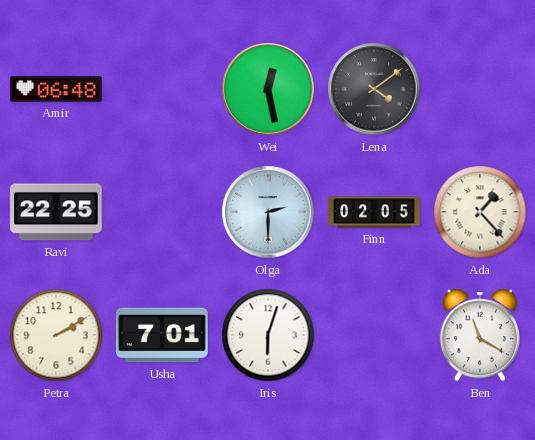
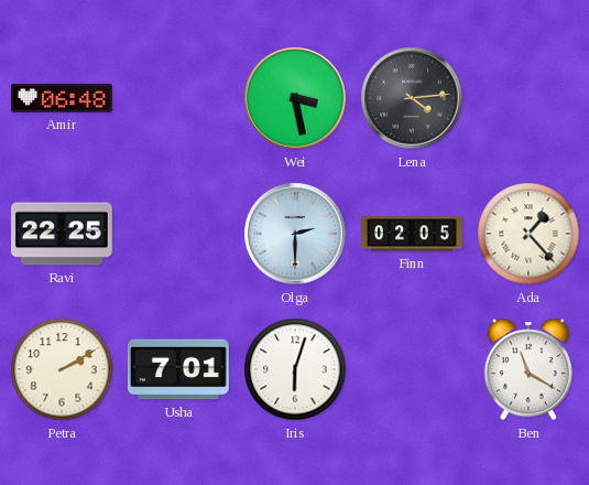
Wei: 12:28 -> 3:28
Lena: 4:09 -> 4:14
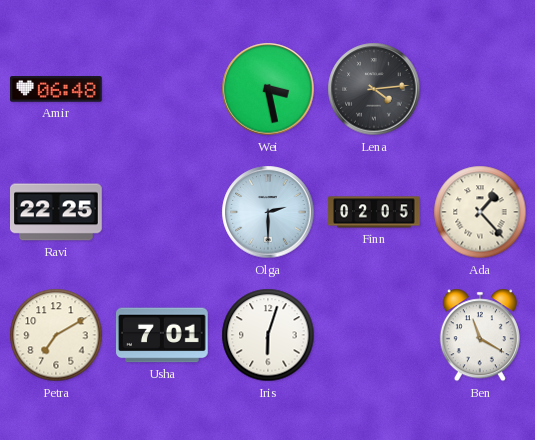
Petra: 2:10 -> 7:10
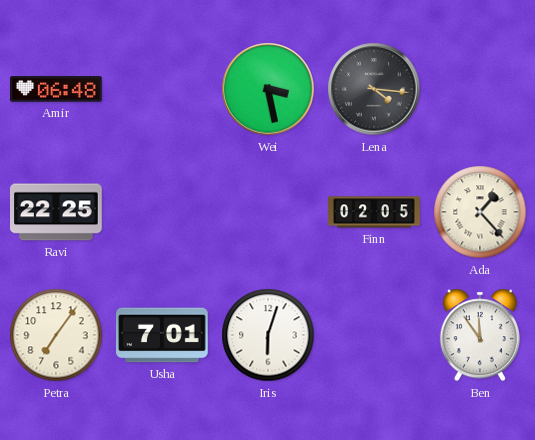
Lena: 4:14 -> 4:16
Olga: 2:30 -> none
Petra: 7:10 -> 7:06
Ben: 11:20 -> 11:54
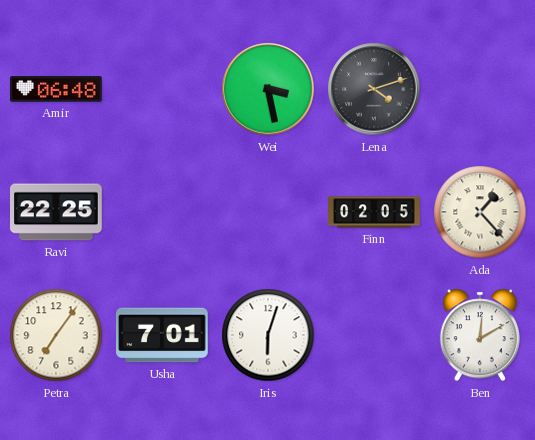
Lena: 4:16 -> 4:12
Ben: 11:54 -> 12:10
